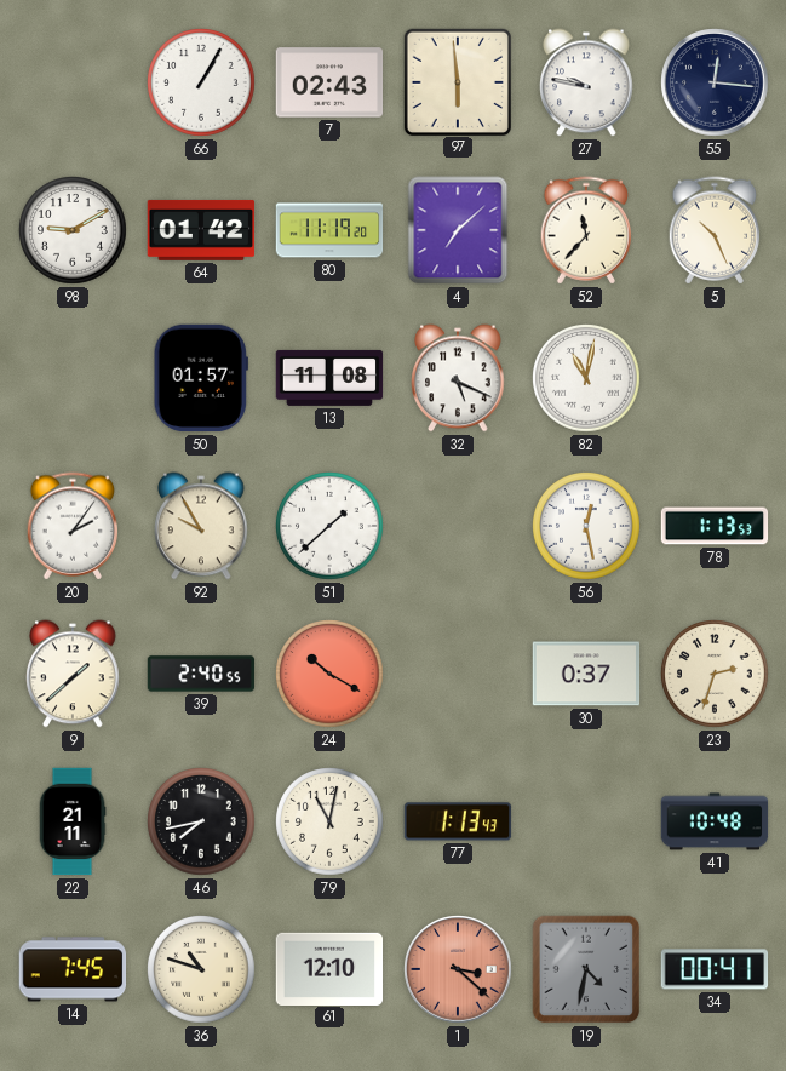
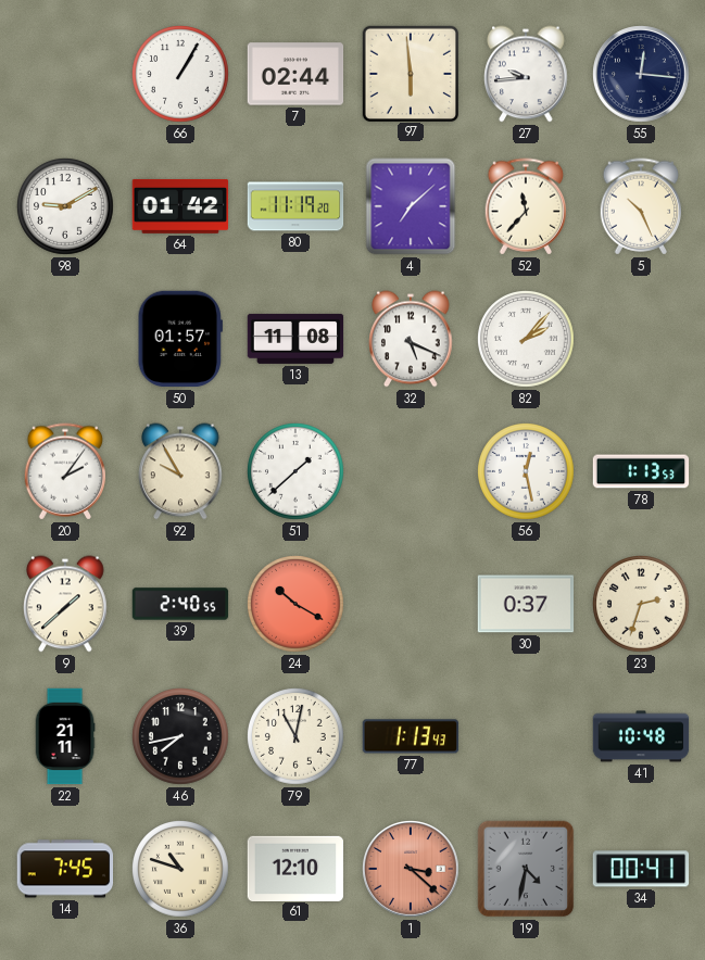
7: 02:43 -> 02:44
27: 9:47 -> 9:44
82: 11:02 -> 2:07
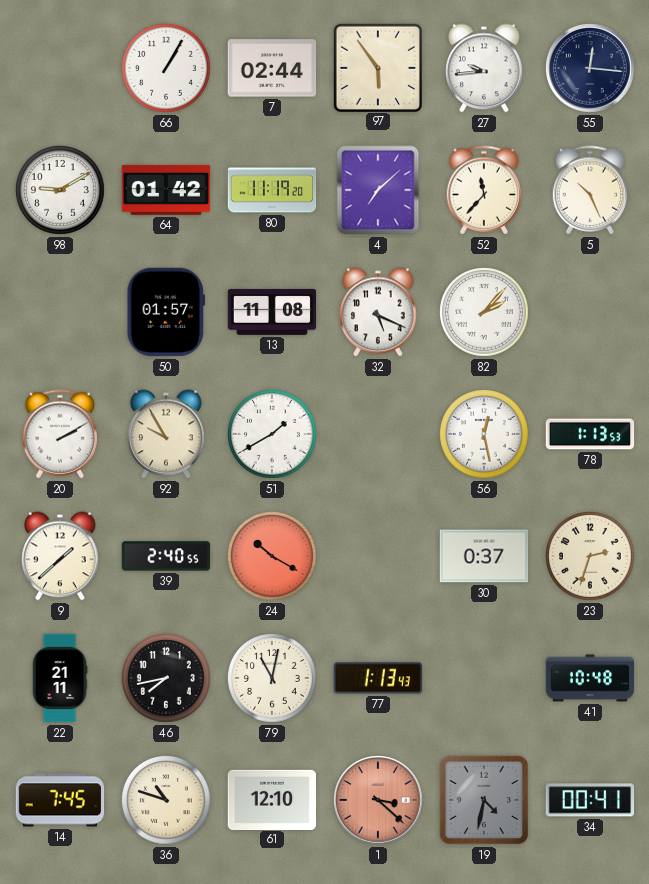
97: 5:59 -> 5:54
20: 2:06 -> 2:10
51: 1:38 -> 1:40
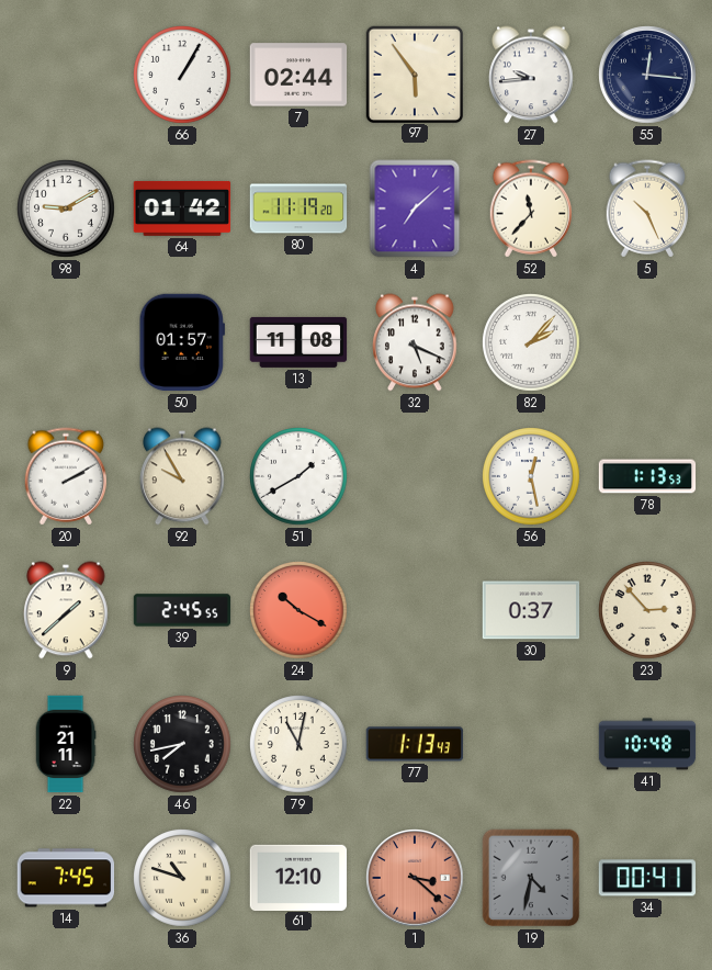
39: 2:40 -> 2:45
23: 2:33 -> 2:53
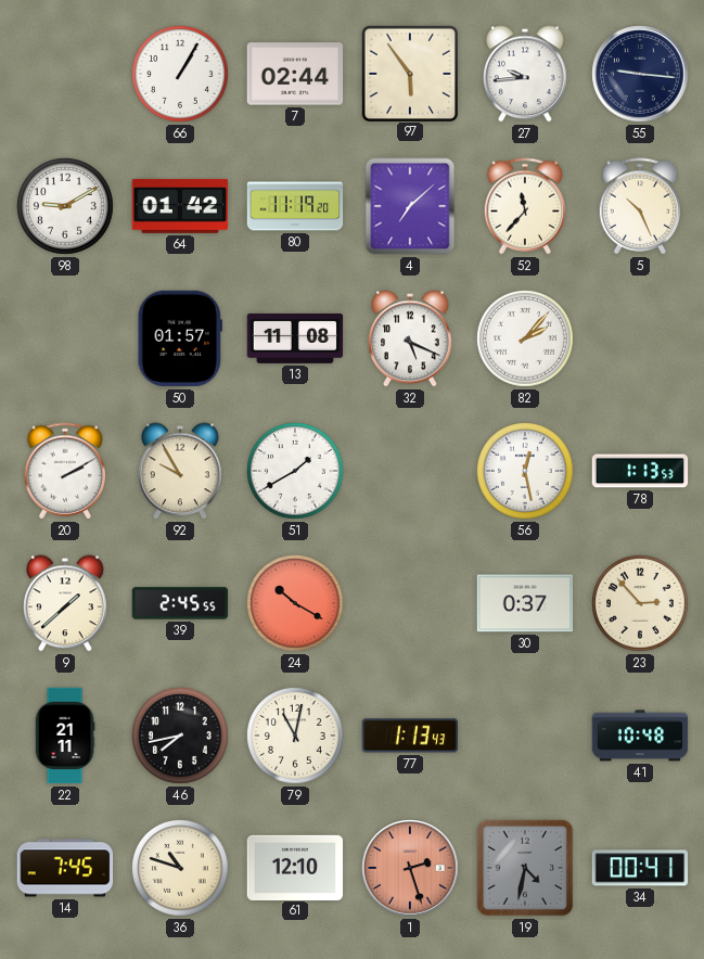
55: 12:16 -> 9:16
1: 3:22 -> 2:27
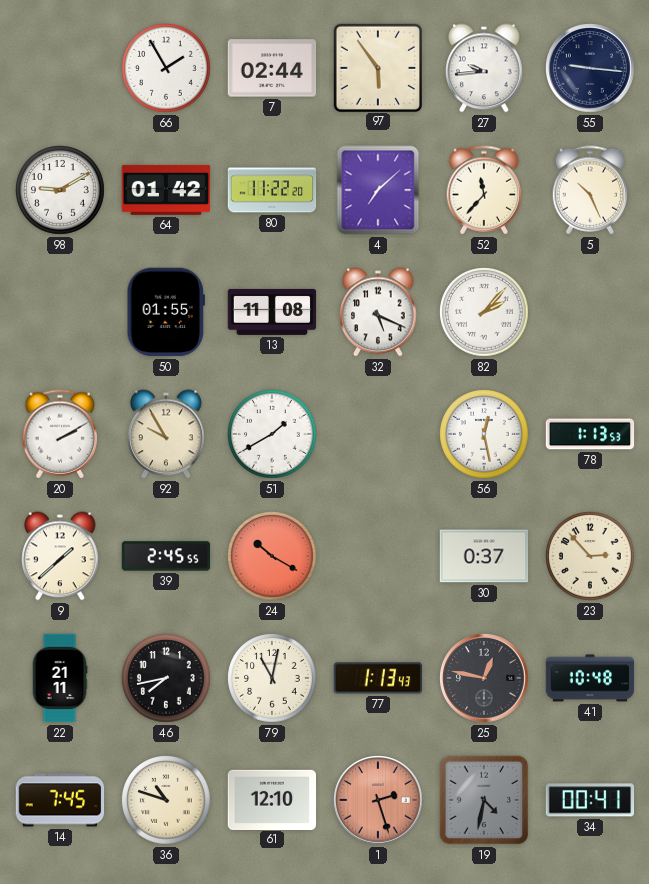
66: 1:05 -> 1:55
80: 11:19 -> 11:22
50: 01:57 -> 01:55
25: none -> 12:47
